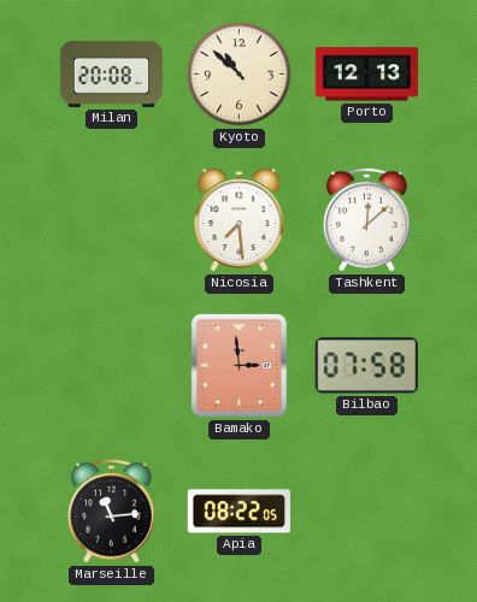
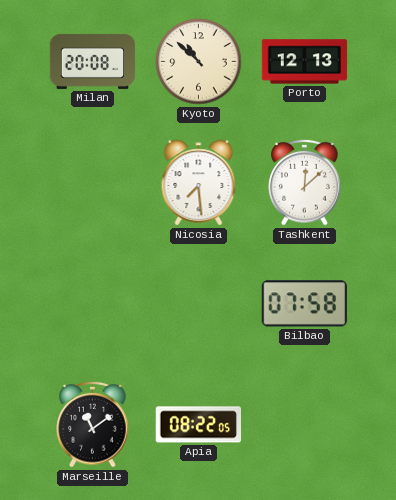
Bamako: 2:59 -> none
Marseille: 11:14 -> 11:09
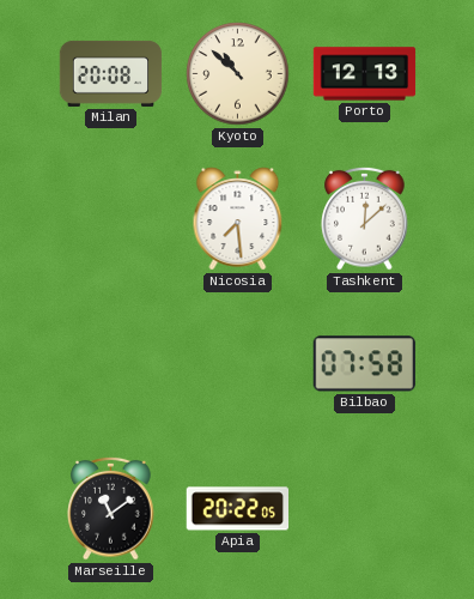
Apia: 08:22 -> 20:22
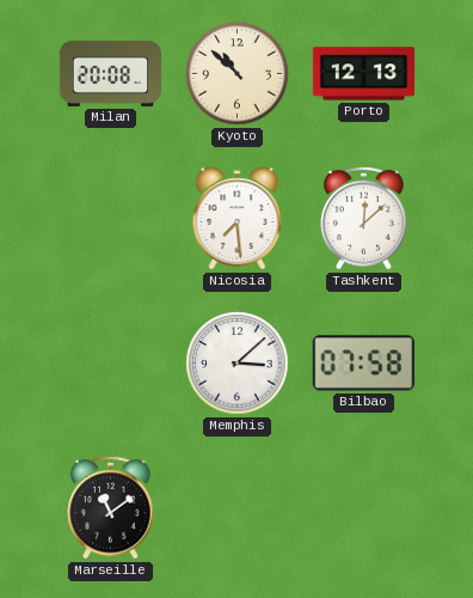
Memphis: none -> 3:08
Apia: 20:22 -> none
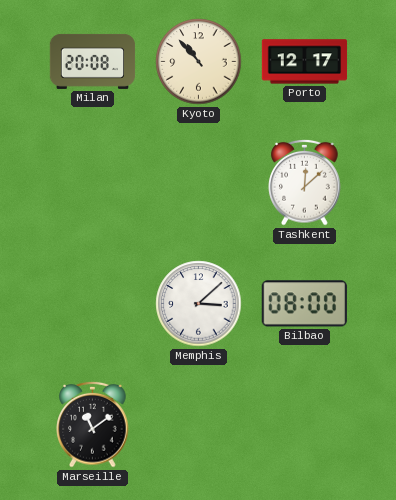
Kyoto: 10:52 -> 10:53
Porto: 12:13 -> 12:17
Nicosia: 7:29 -> none
Bilbao: 07:58 -> 08:00
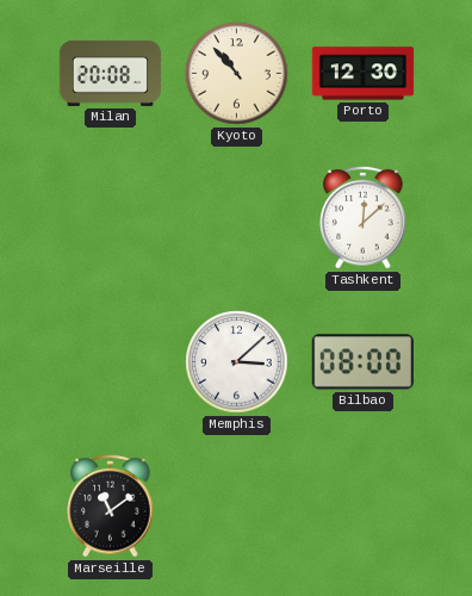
Porto: 12:17 -> 12:30
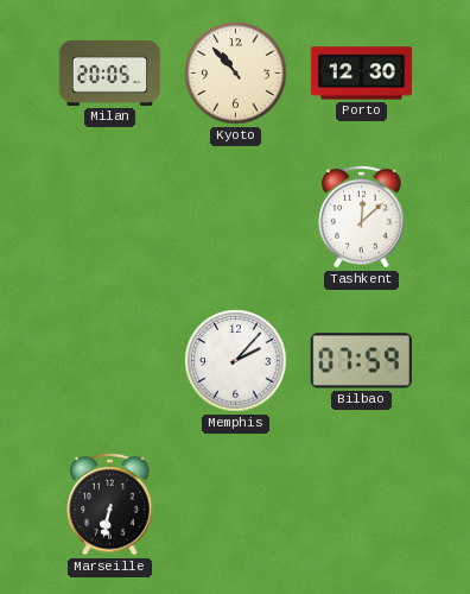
Milan: 20:08 -> 20:05
Memphis: 3:08 -> 2:07
Bilbao: 08:00 -> 07:59
Marseille: 11:09 -> 6:32
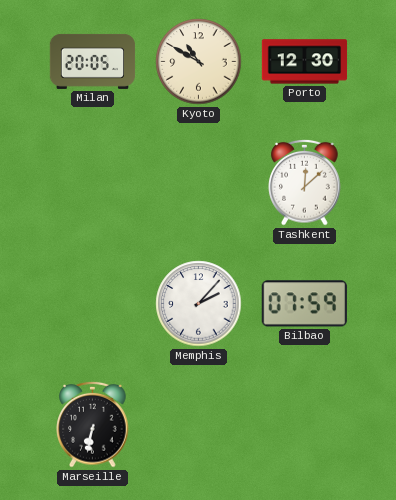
Kyoto: 10:53 -> 10:50
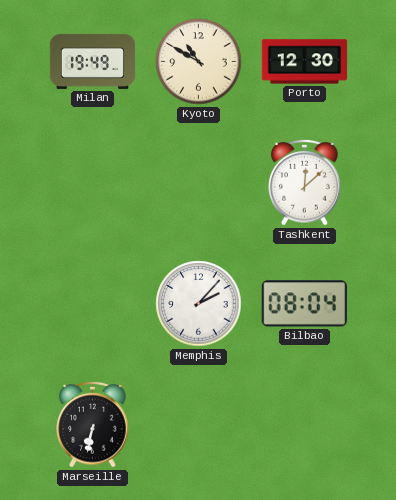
Milan: 20:05 -> 19:49
Bilbao: 07:59 -> 08:04
